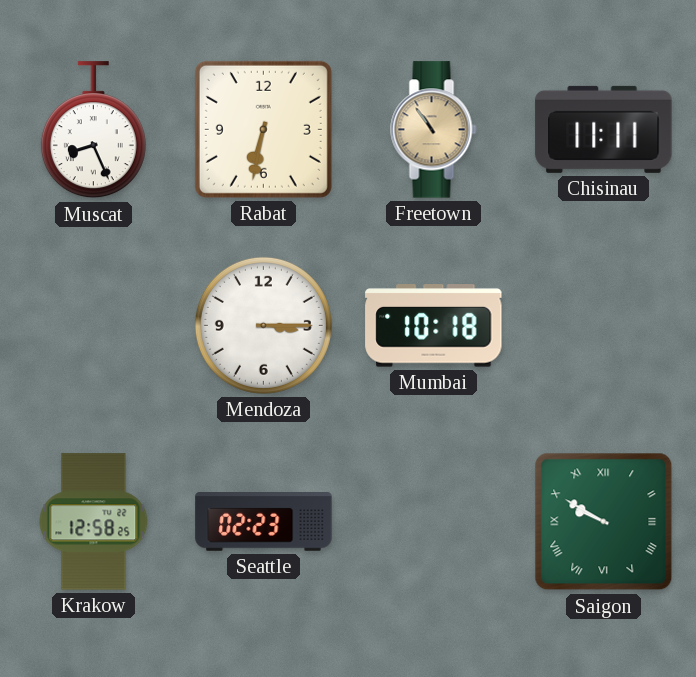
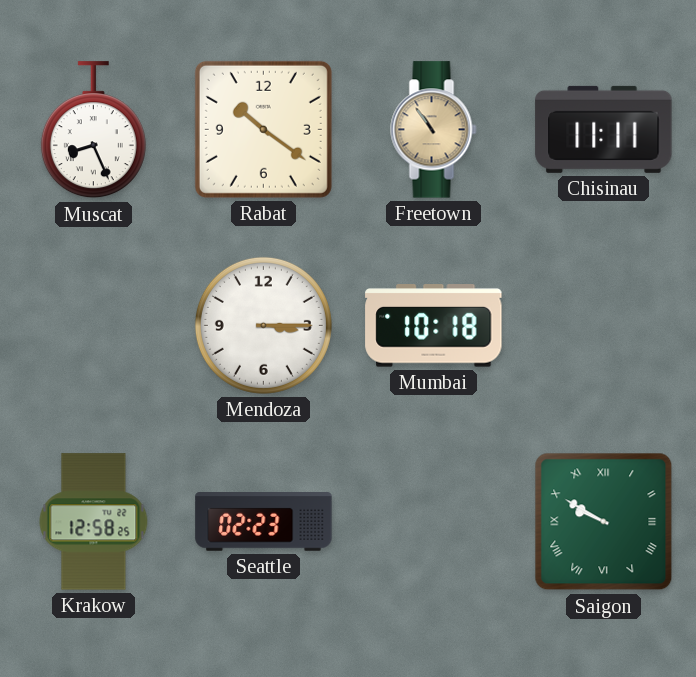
Rabat: 6:32 -> 10:21
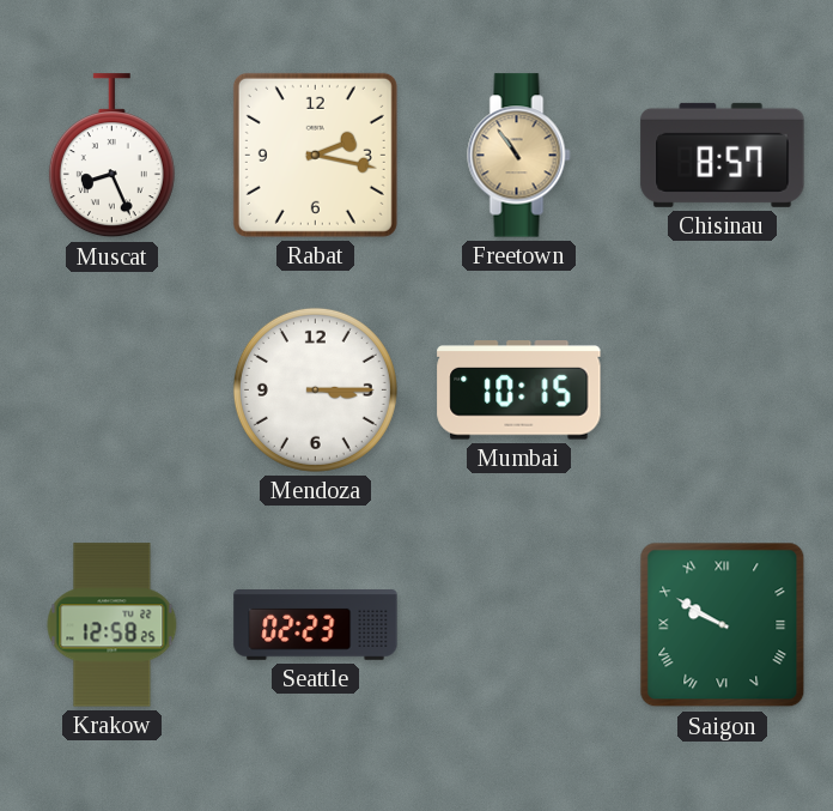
Rabat: 10:21 -> 2:17
Chisinau: 11:11 -> 8:57
Mumbai: 10:18 -> 10:15
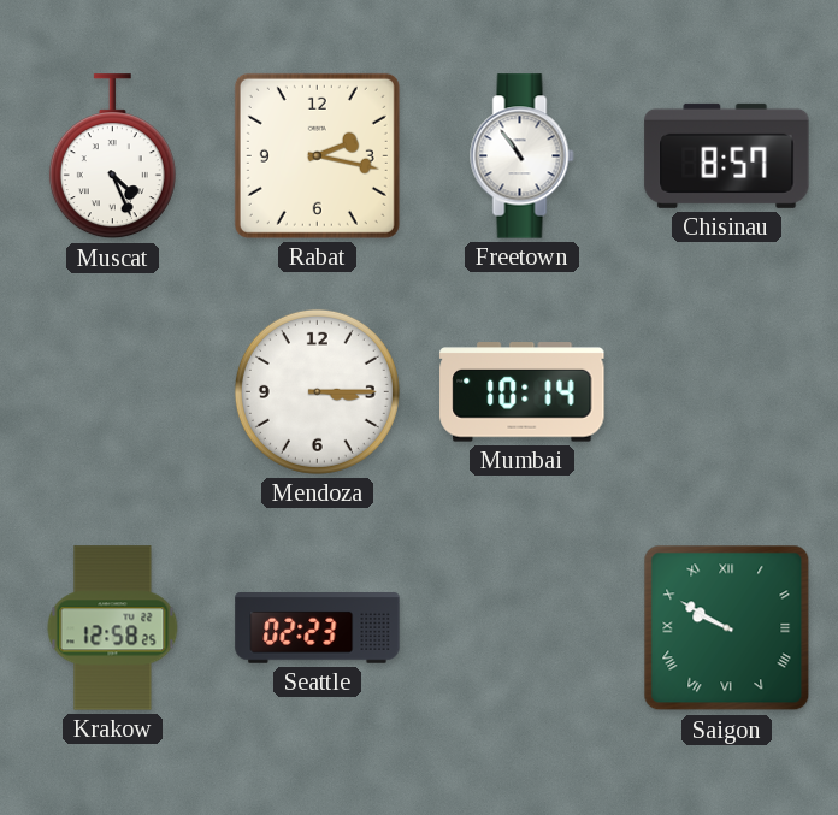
Muscat: 8:26 -> 4:26
Freetown dial: champagne -> white
Mumbai: 10:15 -> 10:14
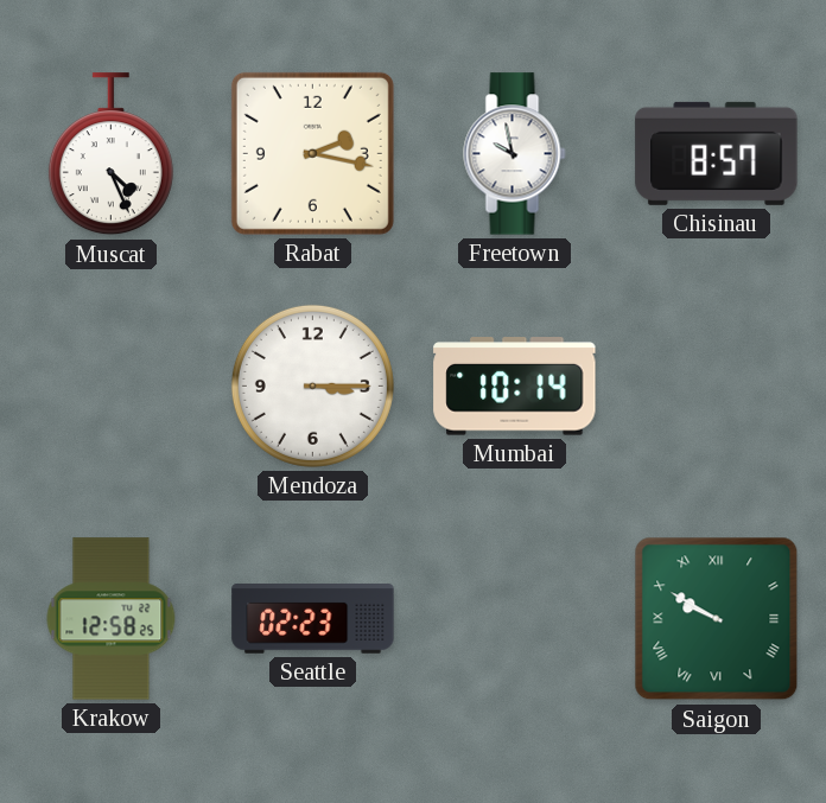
Freetown: 10:54 -> 9:58
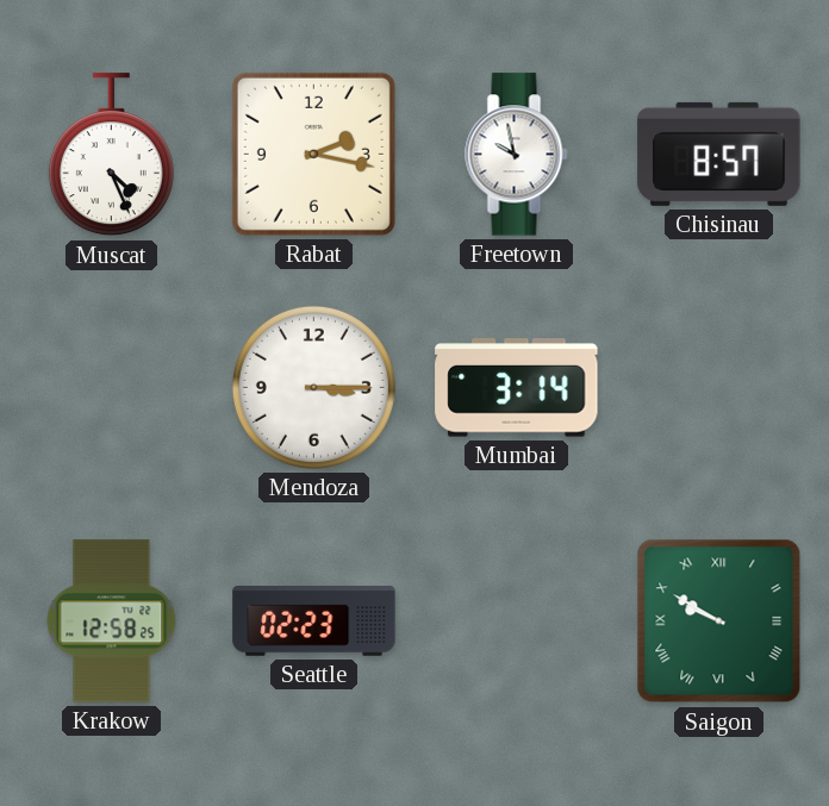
Mumbai: 10:14 -> 3:14
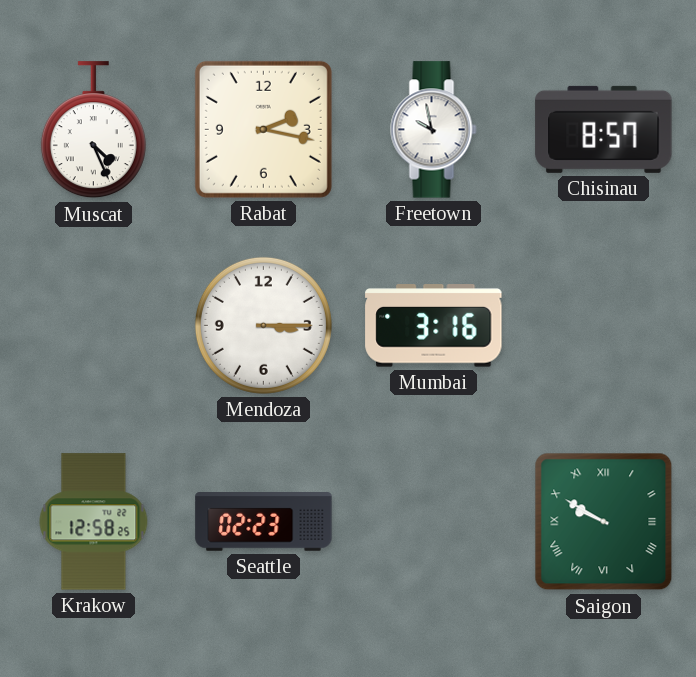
Mumbai: 3:14 -> 3:16
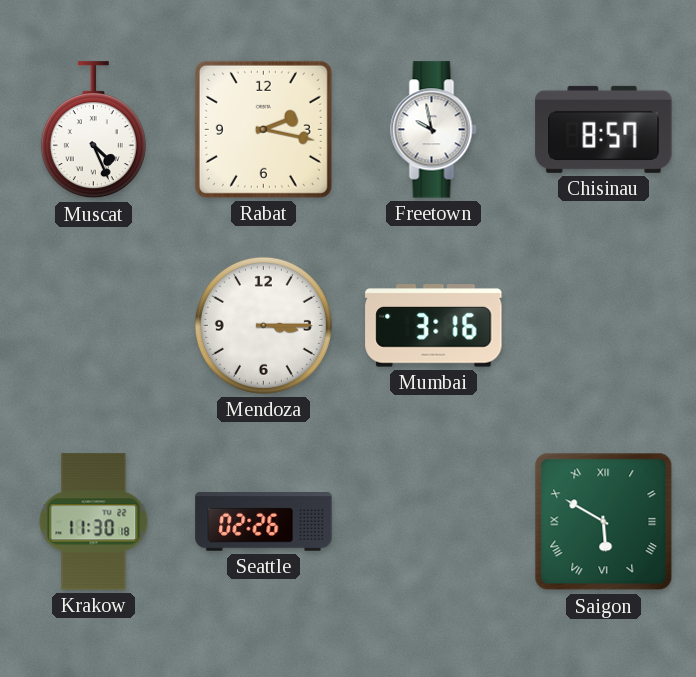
Krakow: 12:58 -> 11:30
Seattle: 02:23 -> 02:26
Saigon: 9:50 -> 5:50
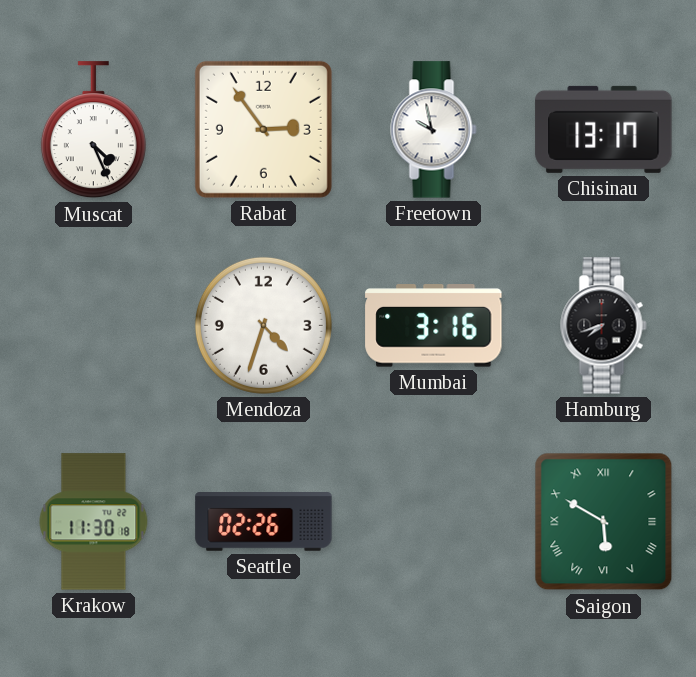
Rabat: 2:17 -> 2:54
Chisinau: 8:57 -> 13:17
Mendoza: 3:15 -> 4:33
Hamburg: none -> 7:42
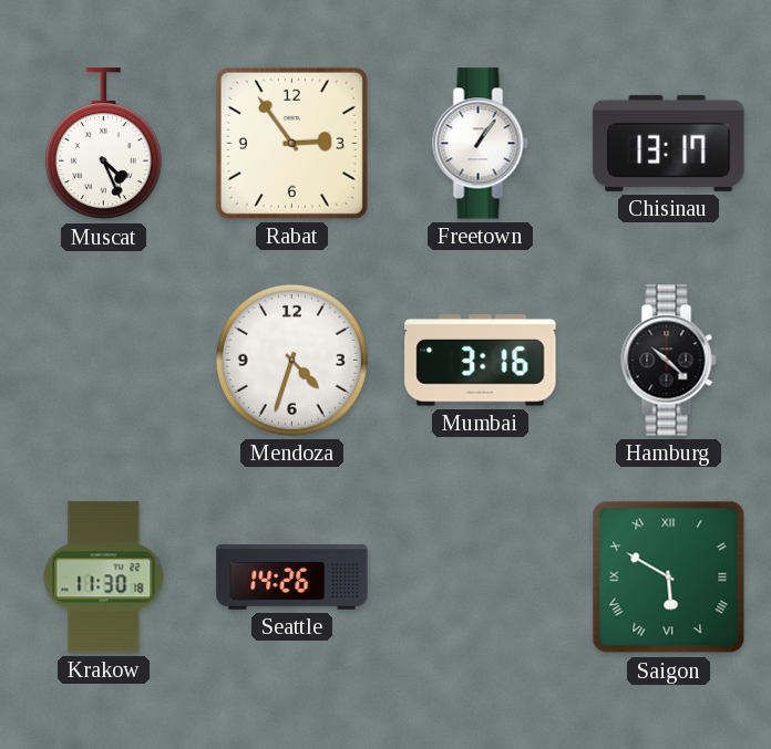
Freetown: 9:58 -> 1:06
Hamburg: 7:42 -> 10:22
Seattle: 02:26 -> 14:26
